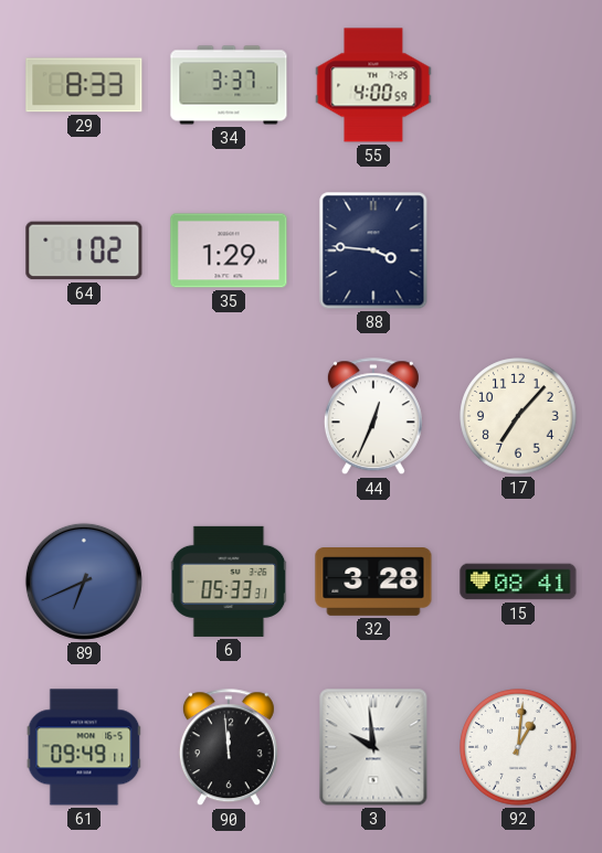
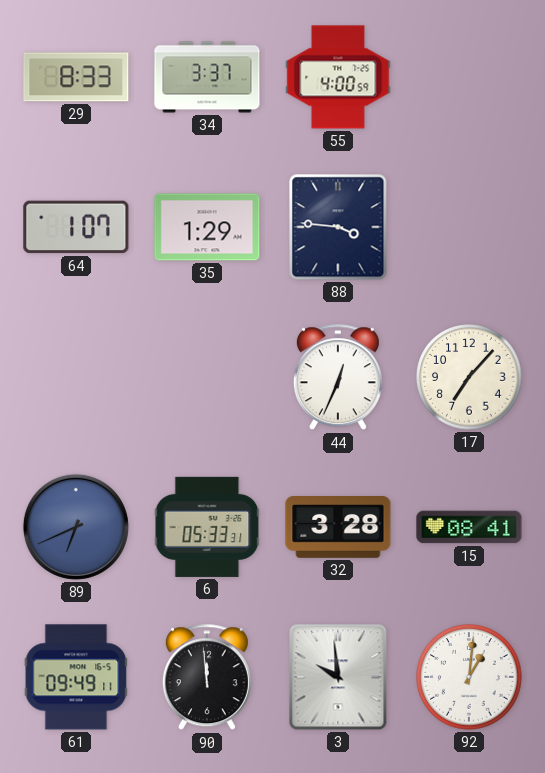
64: 1:02 -> 1:07
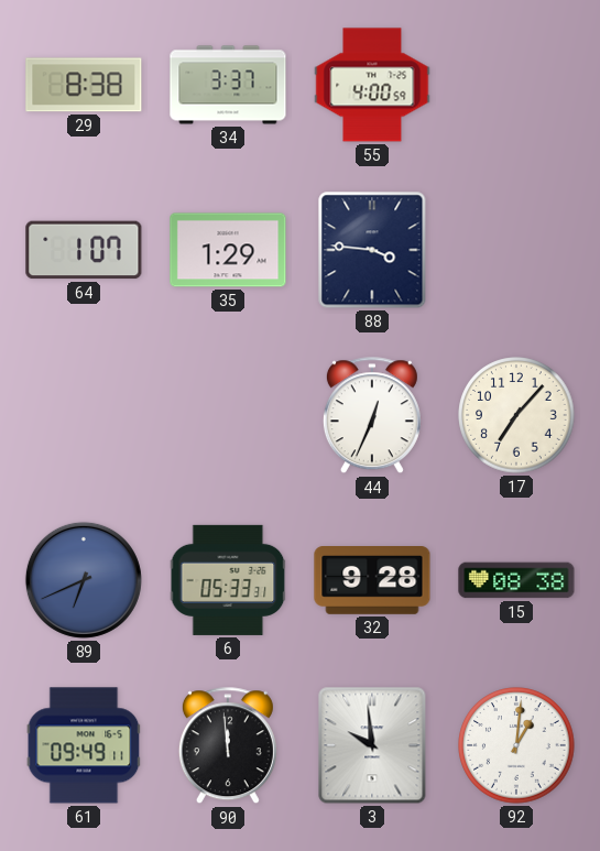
29: 8:33 -> 8:38
32: 3:28 -> 9:28
15: 08:41 -> 08:38
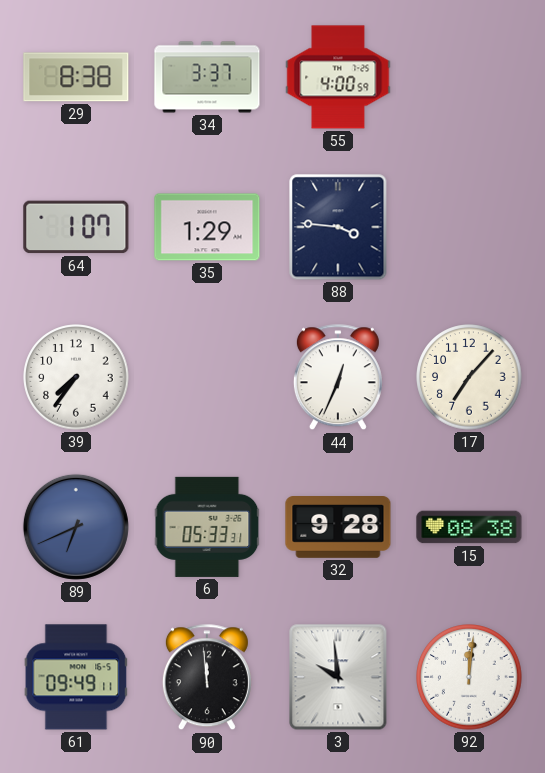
39: none -> 7:36
92: 1:01 -> 12:01
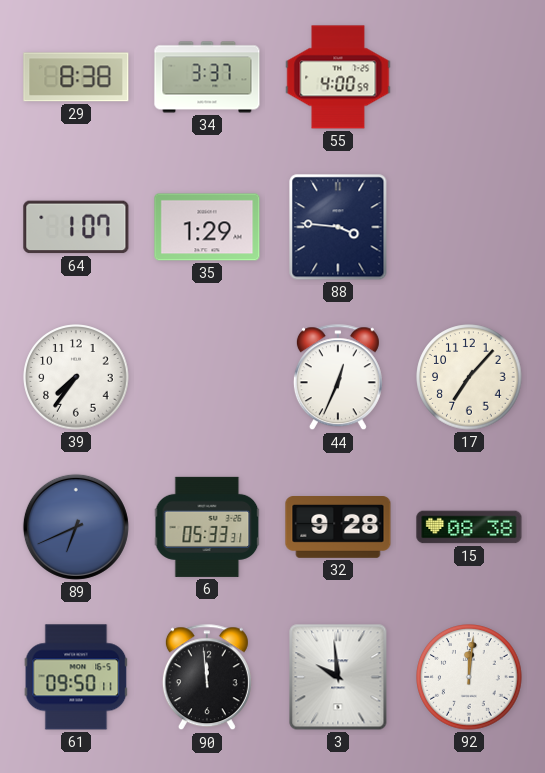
61: 09:49 -> 09:50
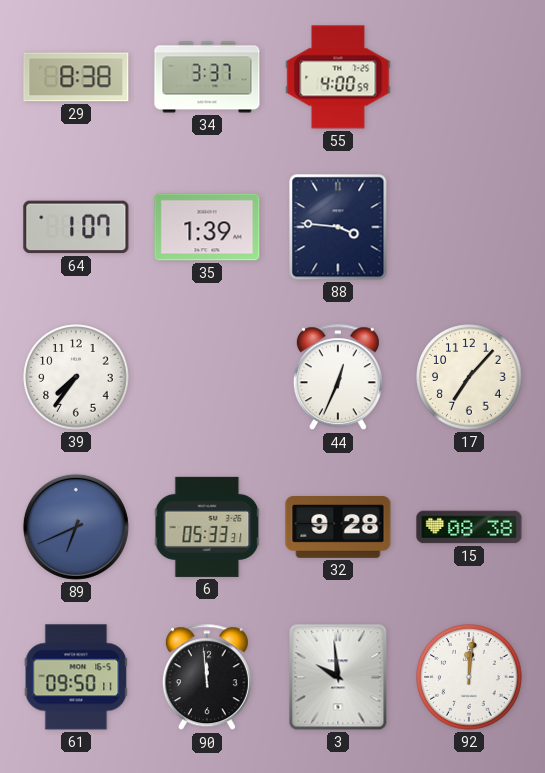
35: 1:29 -> 1:39
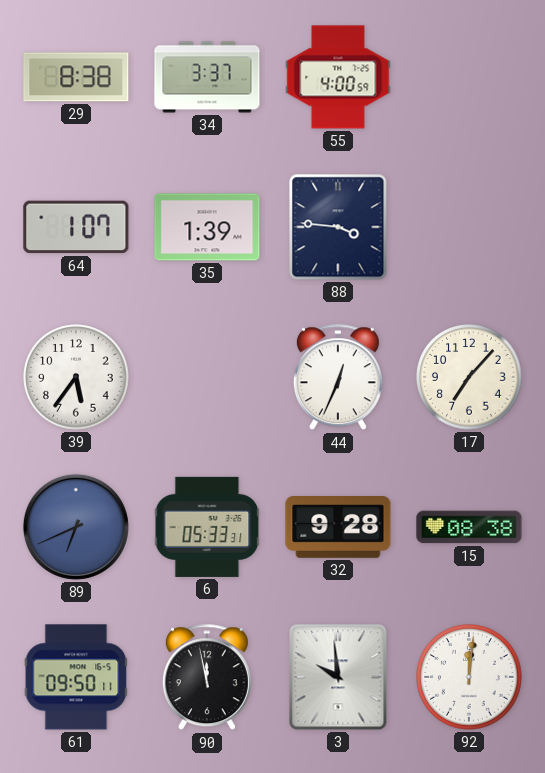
39: 7:36 -> 5:36
90: 11:59 -> 11:58
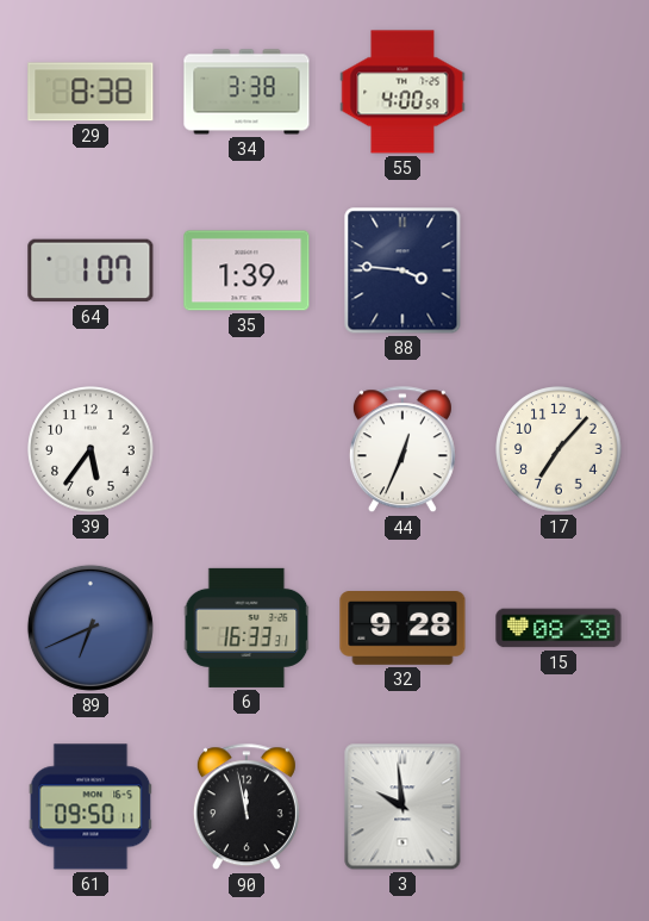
34: 3:37 -> 3:38
6: 05:33 -> 16:33
92: 12:01 -> none
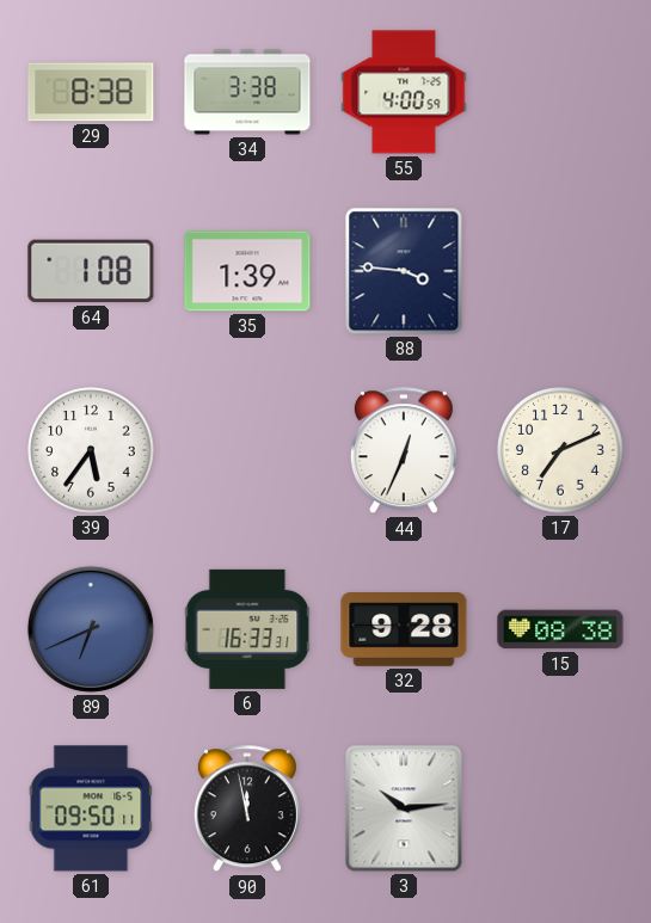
64: 1:07 -> 1:08
17: 7:07 -> 7:11
3: 9:59 -> 10:14
